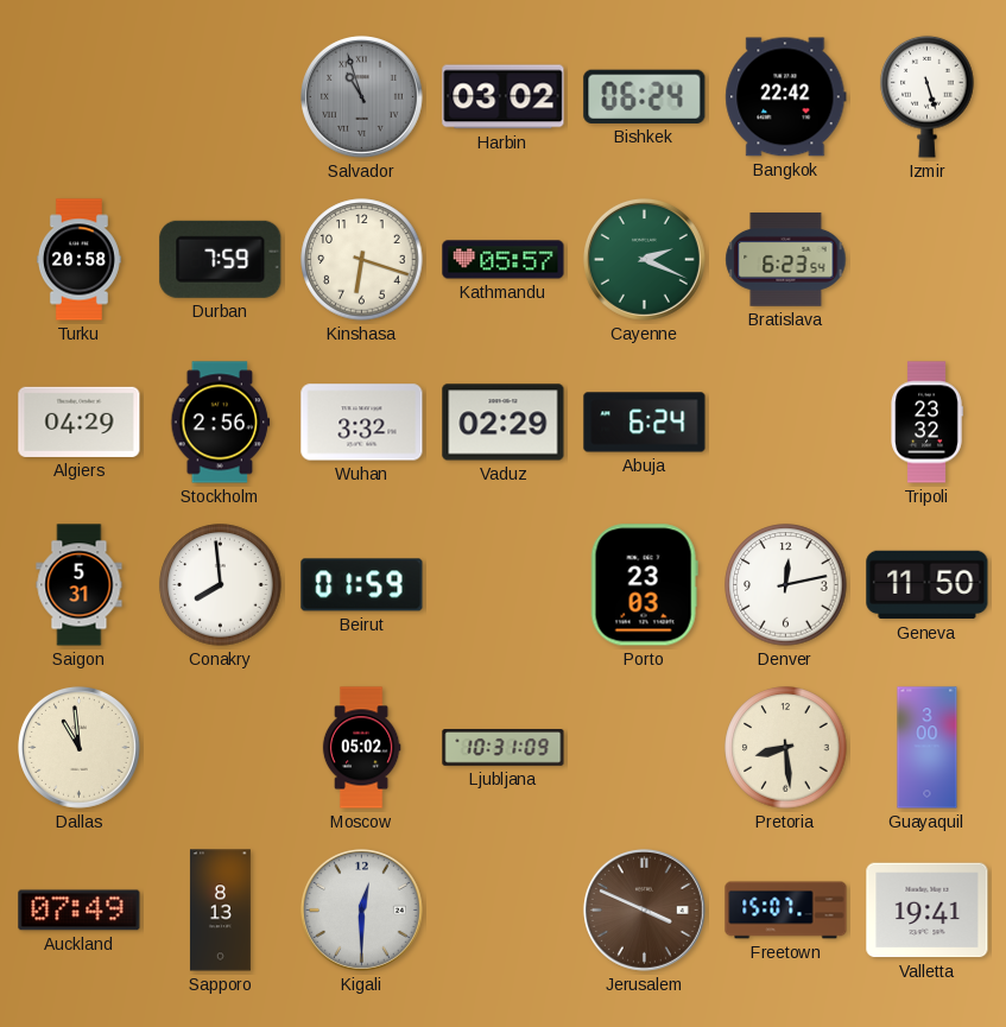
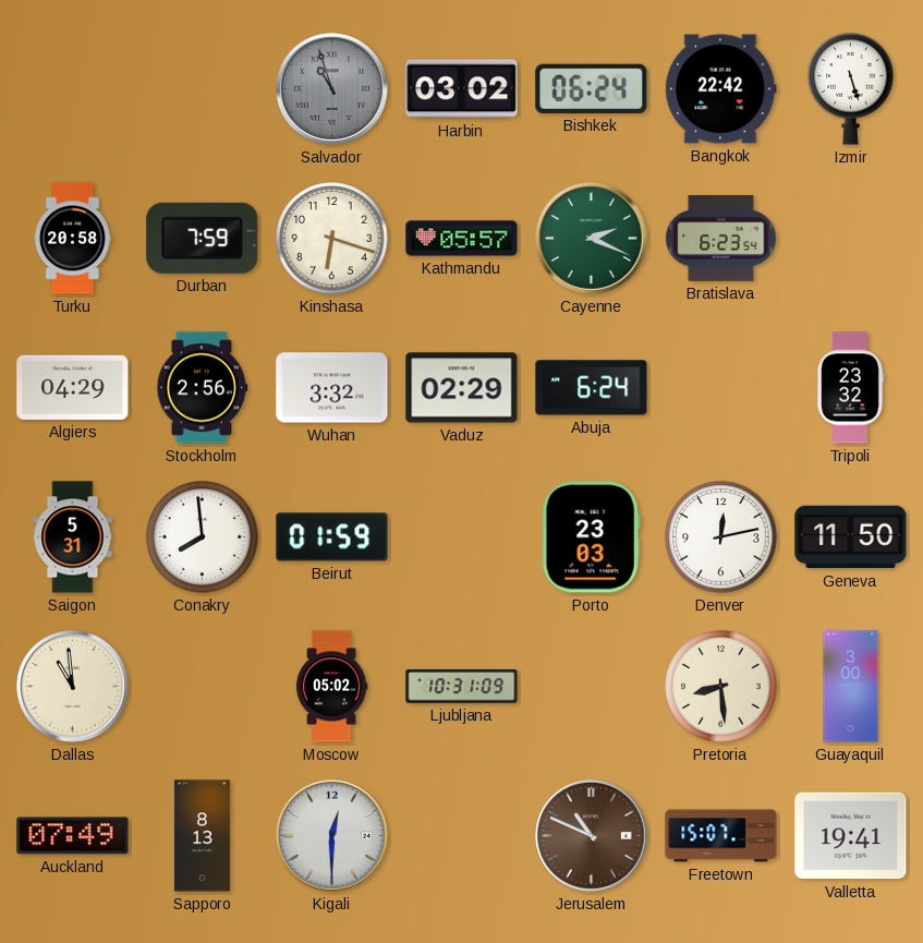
Jerusalem: 3:49 -> 10:49
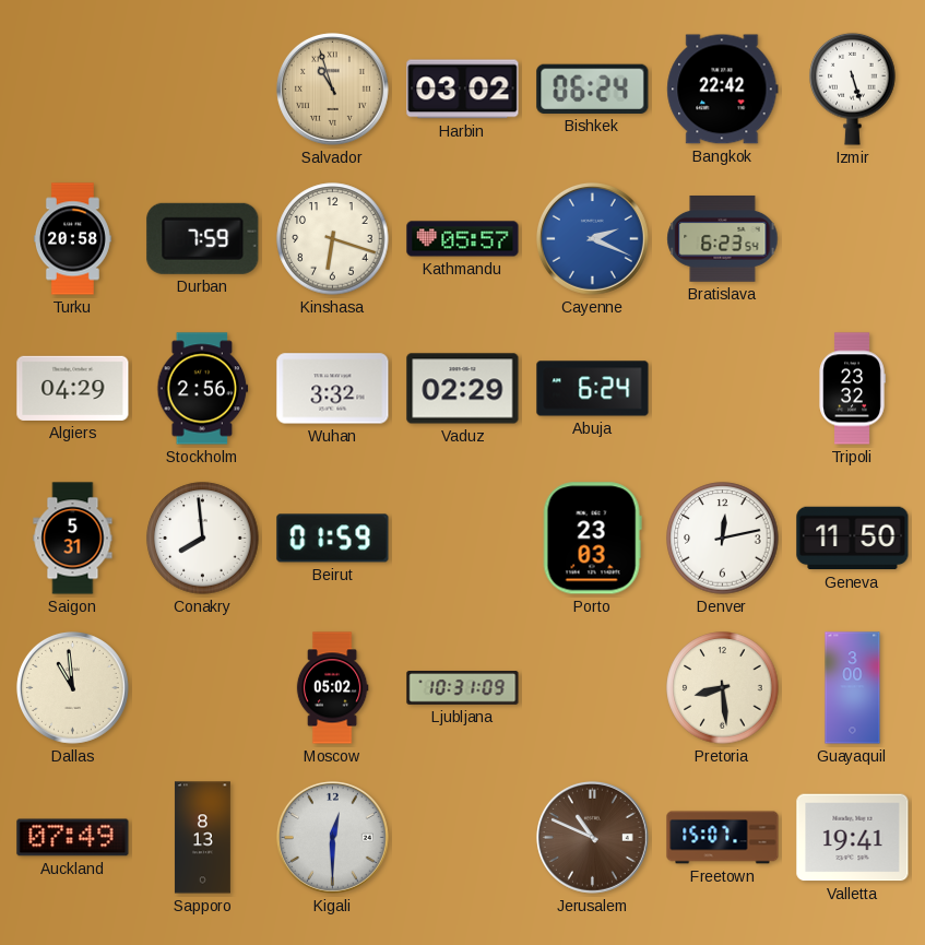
Salvador dial: grey -> champagne
Cayenne dial: green -> blue
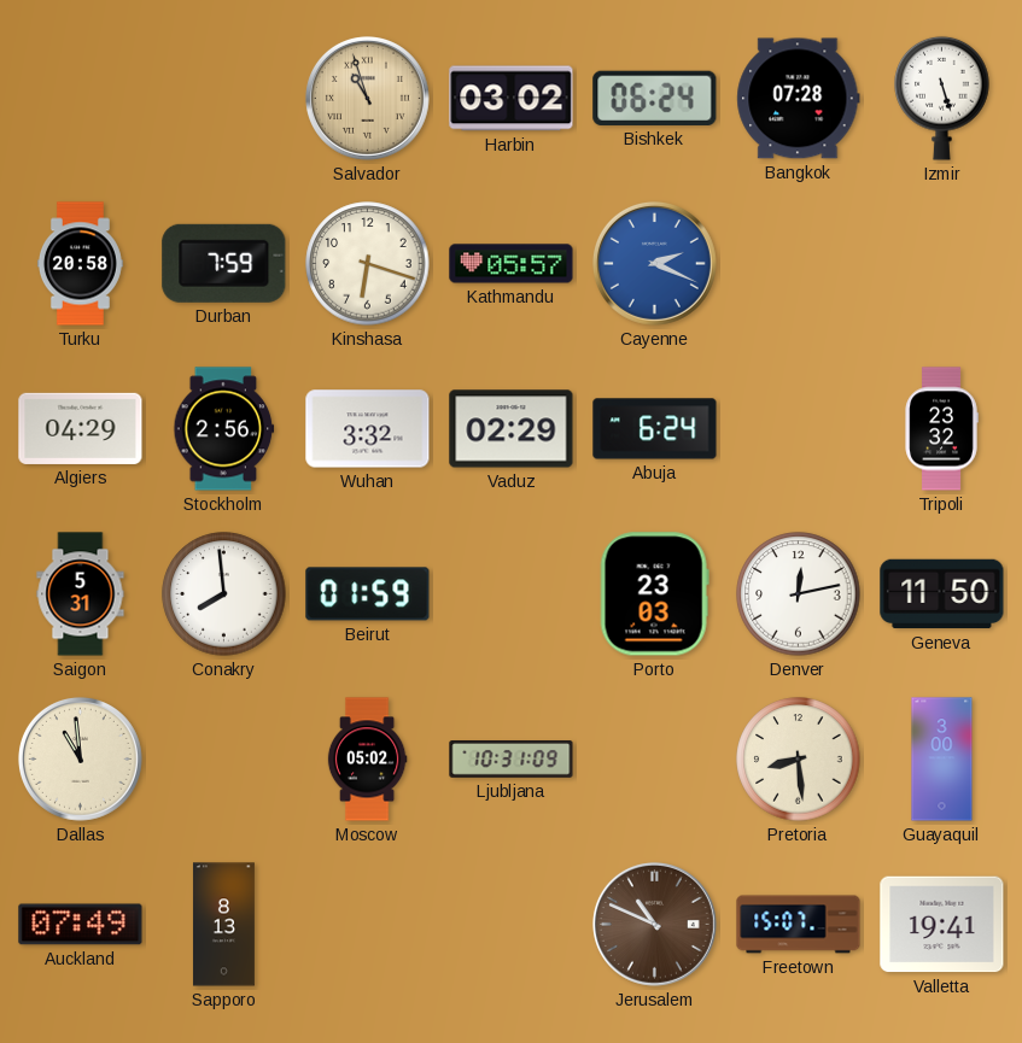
Bangkok: 22:42 -> 07:28
Bratislava: 6:23 -> none
Kigali: 12:30 -> none
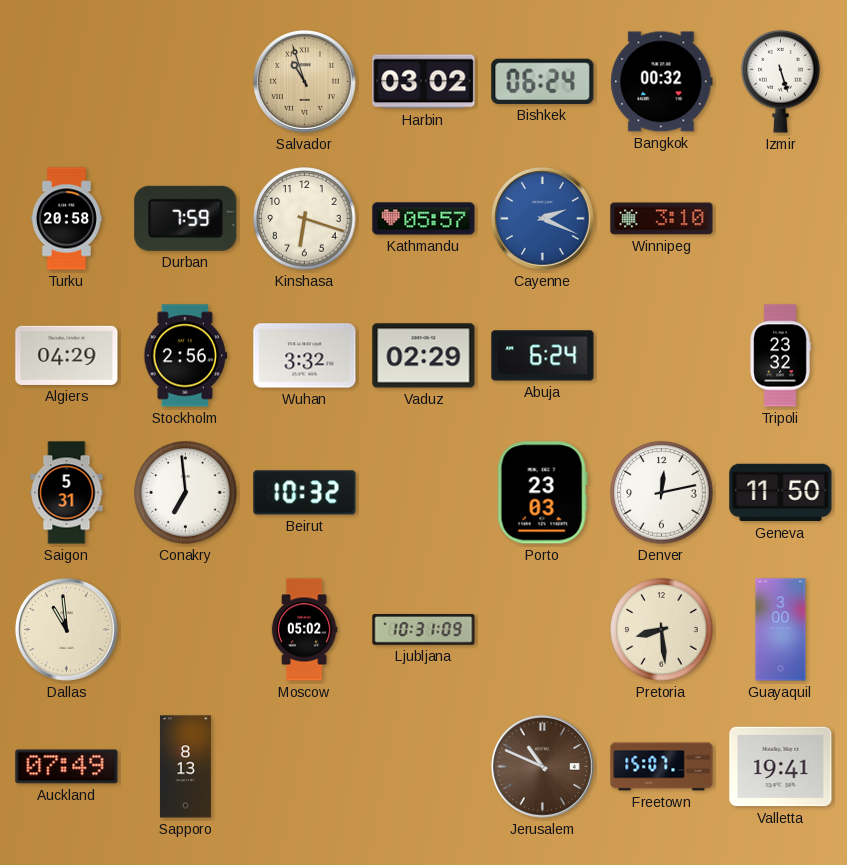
Bangkok: 07:28 -> 00:32
Winnipeg: none -> 3:10
Conakry: 7:59 -> 6:59
Beirut: 01:59 -> 10:32
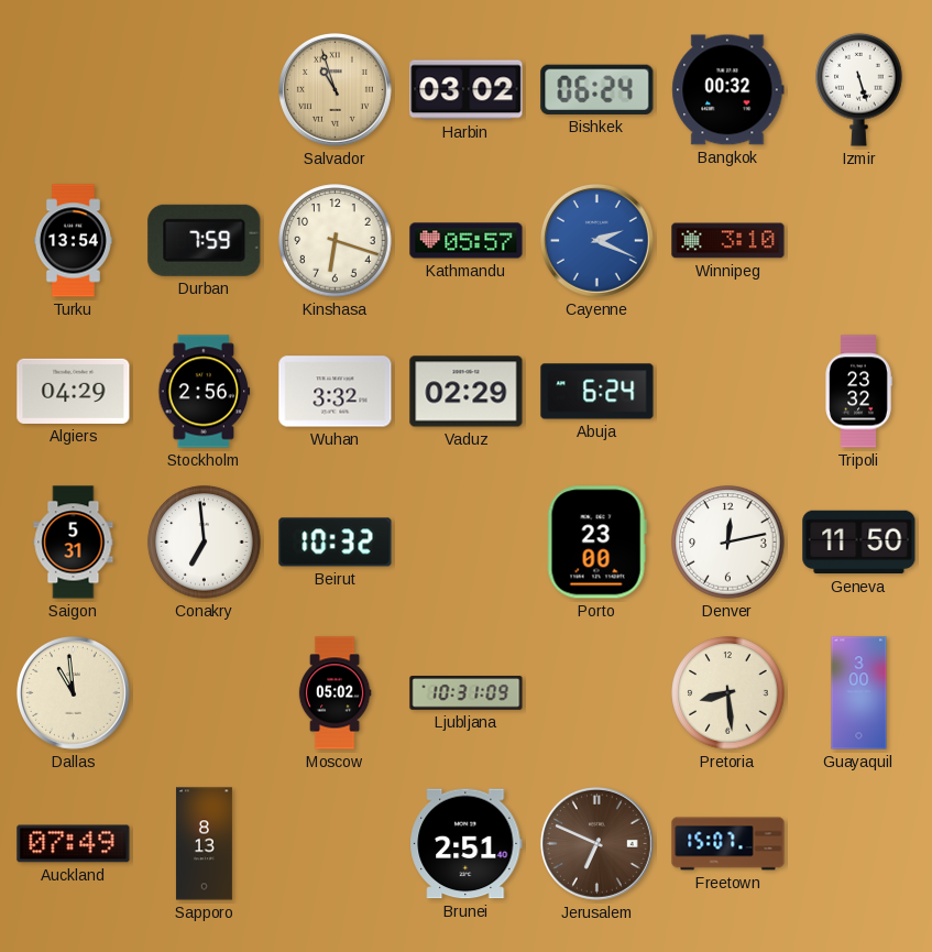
Turku: 20:58 -> 13:54
Porto: 23:03 -> 23:00
Brunei: none -> 2:51
Jerusalem: 10:49 -> 6:49
Valletta: 19:41 -> none
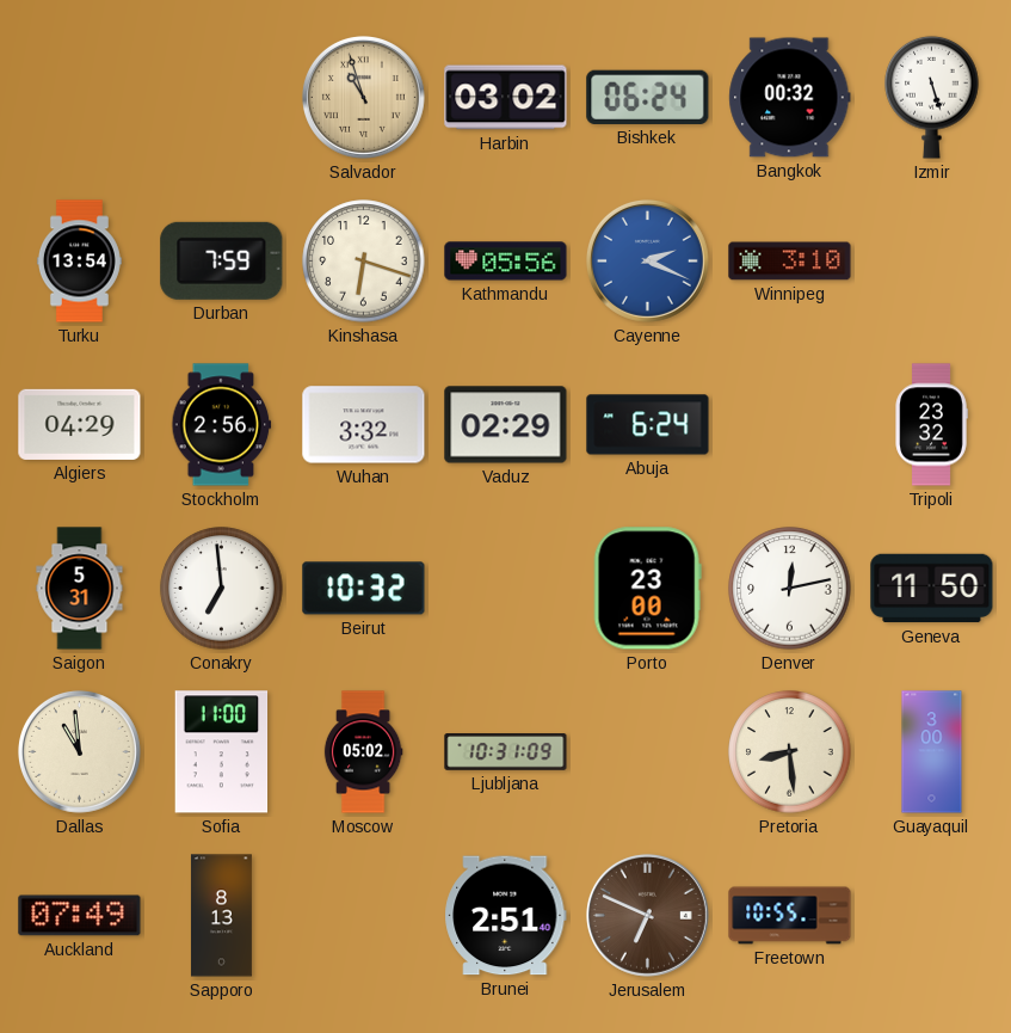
Kathmandu: 05:57 -> 05:56
Sofia: none -> 11:00
Freetown: 15:07 -> 10:55
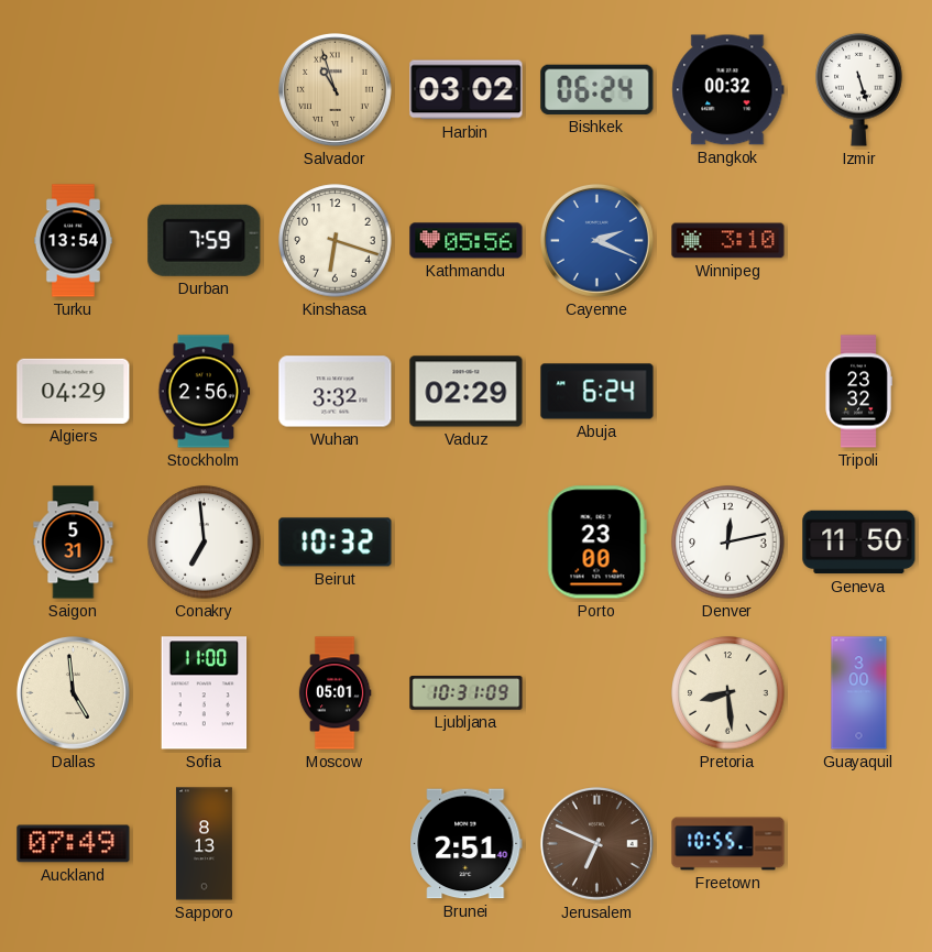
Dallas: 10:59 -> 4:59
Moscow: 05:02 -> 05:01
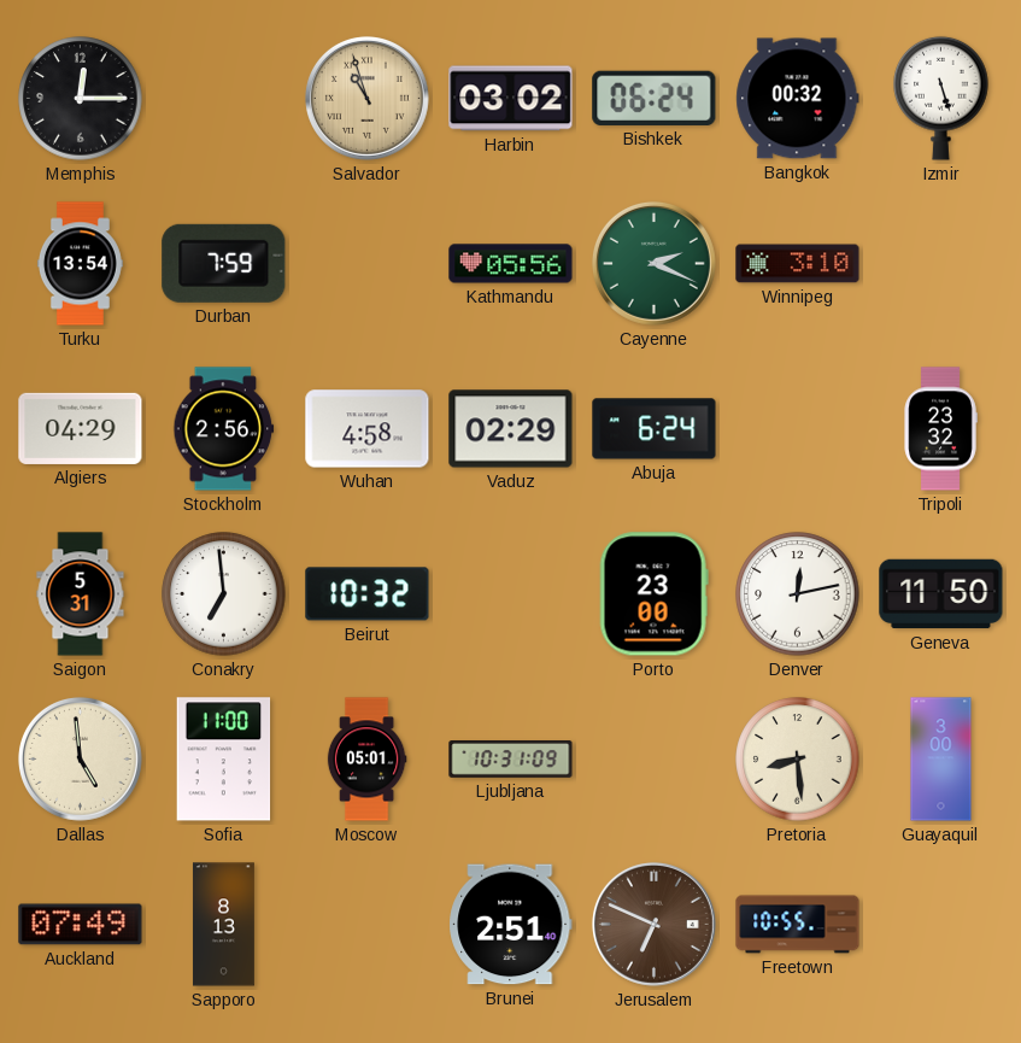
Memphis: none -> 12:15
Kinshasa: 6:18 -> none
Cayenne dial: blue -> green
Wuhan: 3:32 -> 4:58
